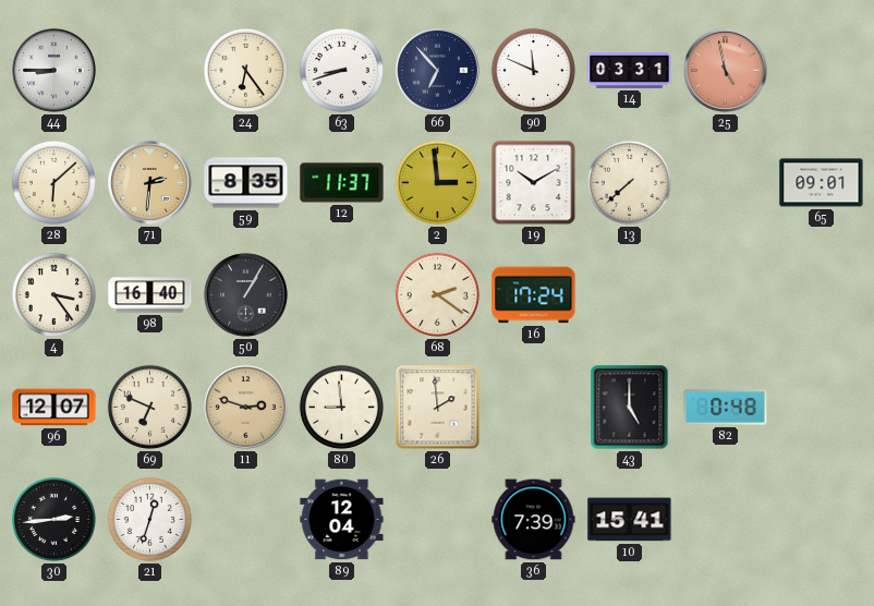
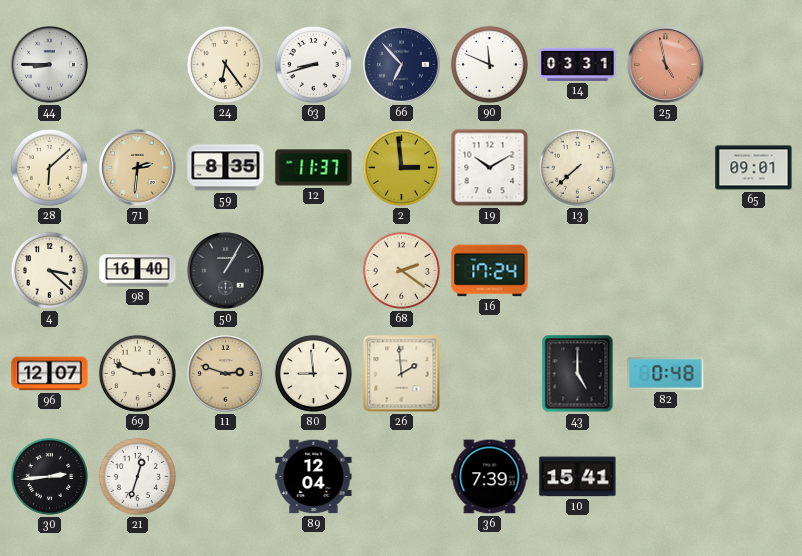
4: 3:24 -> 3:22
69: 6:49 -> 2:49
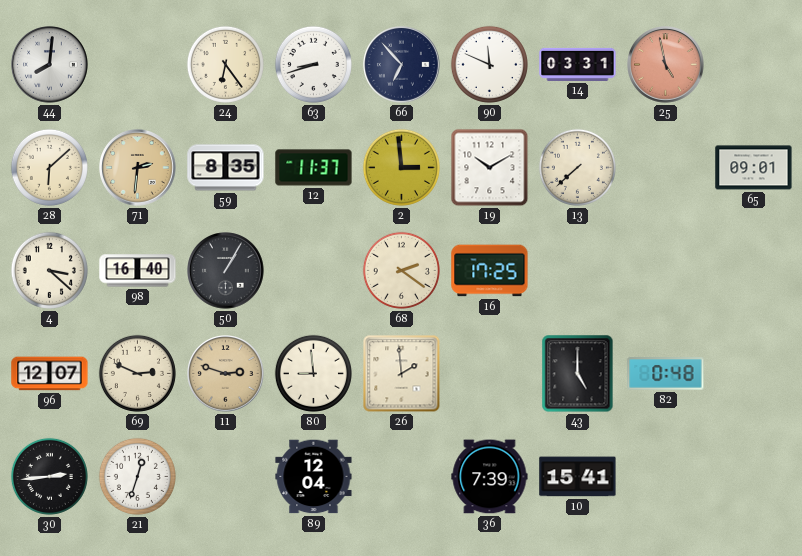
44: 8:45 -> 8:01
16: 17:24 -> 17:25
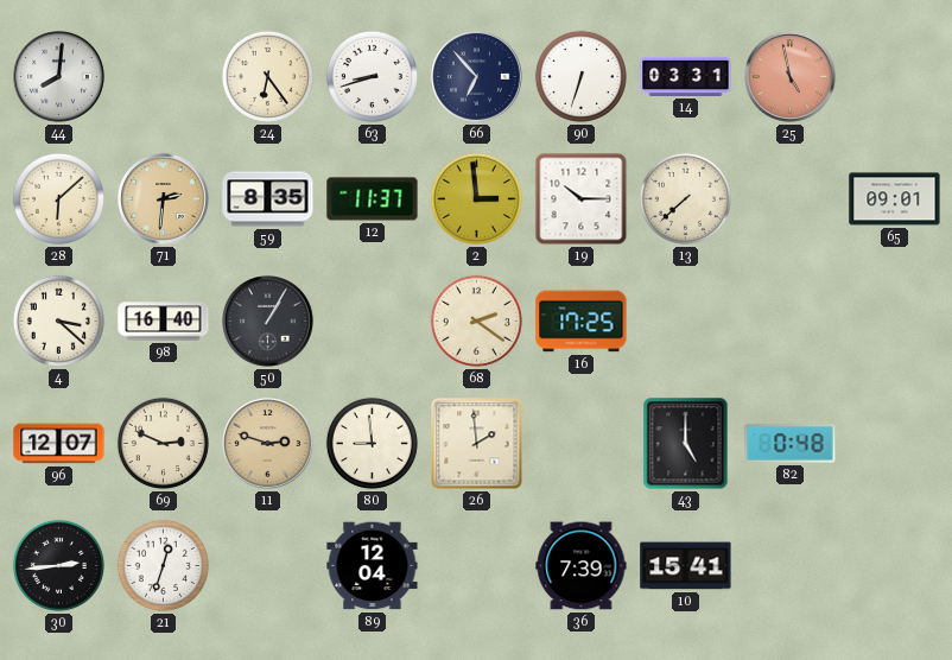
90: 11:49 -> 6:33
19: 10:10 -> 10:15
